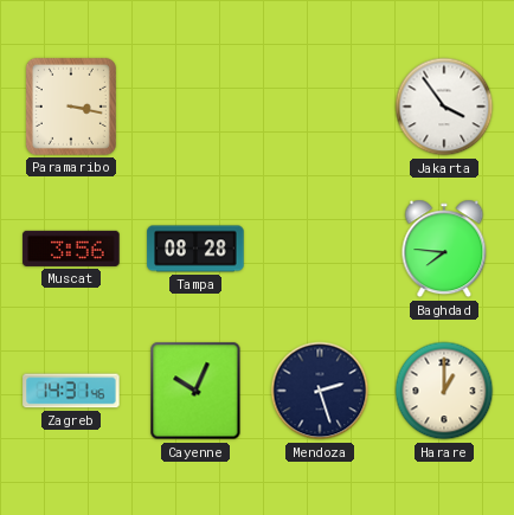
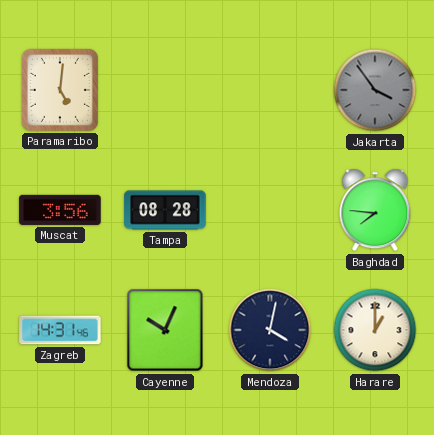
Paramaribo: 3:17 -> 5:01
Jakarta dial: white -> grey
Mendoza: 2:27 -> 4:02
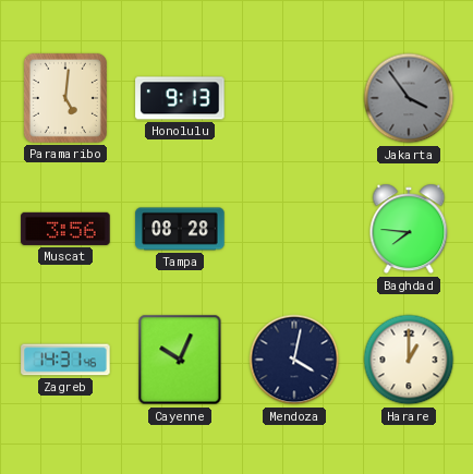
Honolulu: none -> 9:13
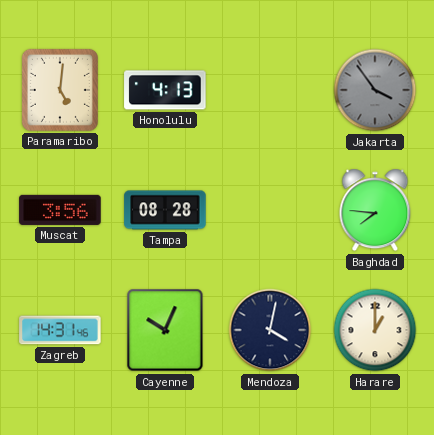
Honolulu: 9:13 -> 4:13
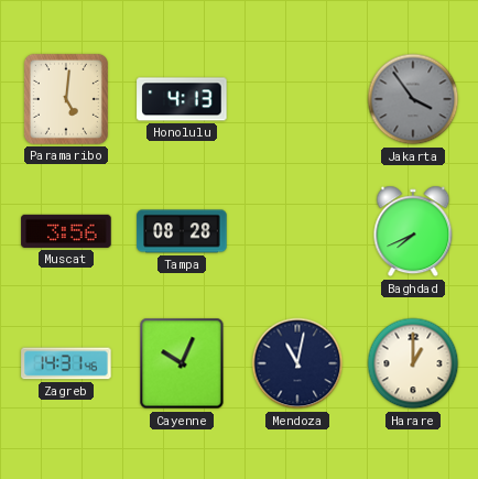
Baghdad: 7:46 -> 7:41
Mendoza: 4:02 -> 11:02
